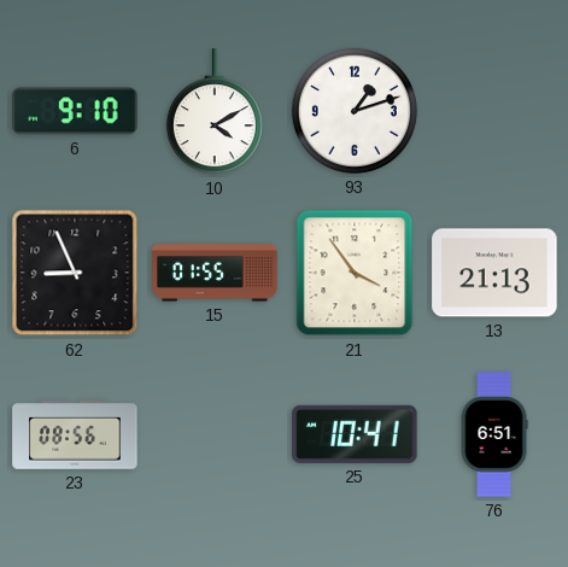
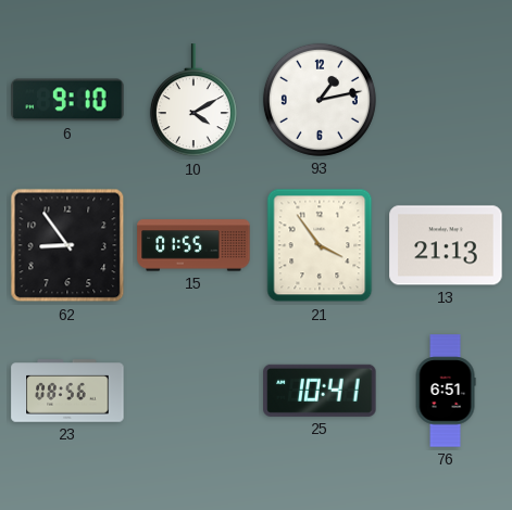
93: 1:12 -> 1:13
62: 8:56 -> 8:54
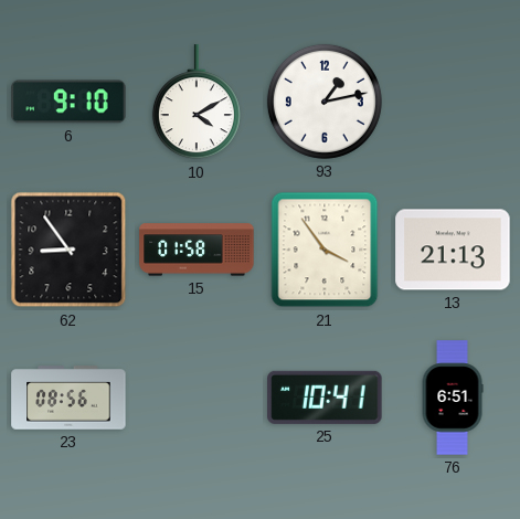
15: 01:55 -> 01:58
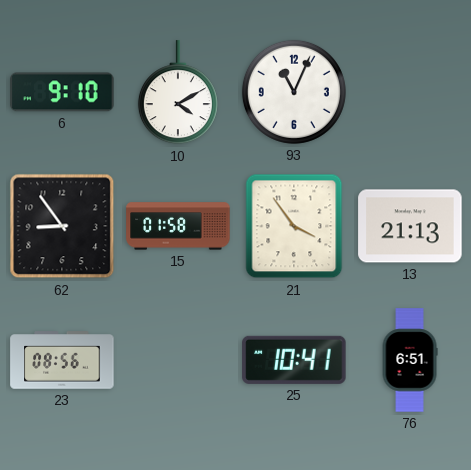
93: 1:13 -> 11:04
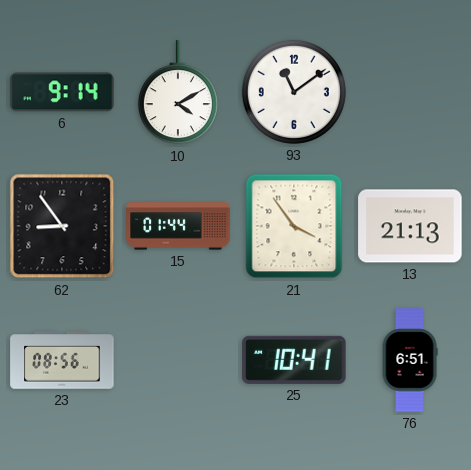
6: 9:10 -> 9:14
93: 11:04 -> 11:09
15: 01:58 -> 01:44
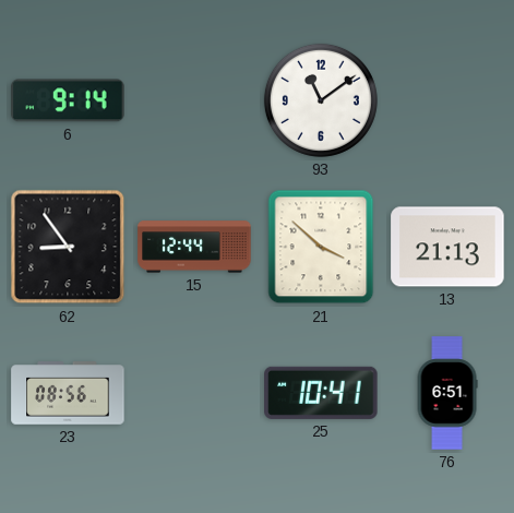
10: 4:10 -> none
15: 01:44 -> 12:44
21: 3:54 -> 3:52
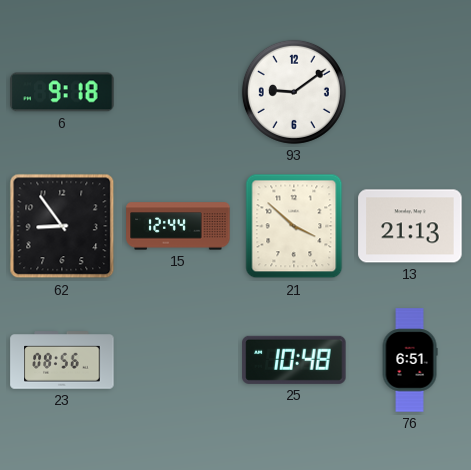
6: 9:14 -> 9:18
93: 11:09 -> 9:09
25: 10:41 -> 10:48
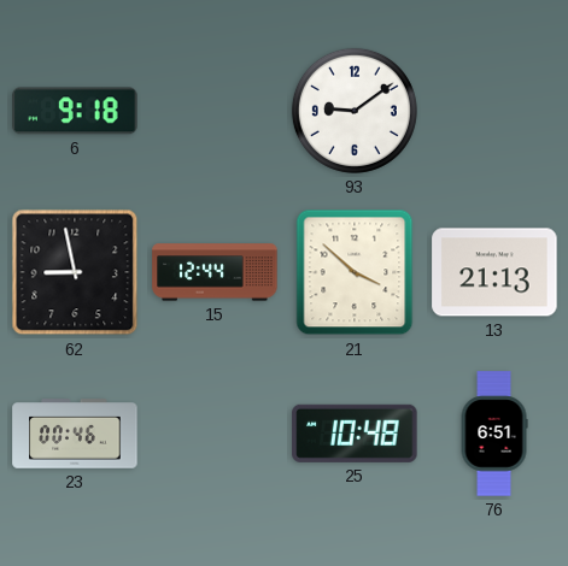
62: 8:54 -> 8:58
23: 08:56 -> 00:46
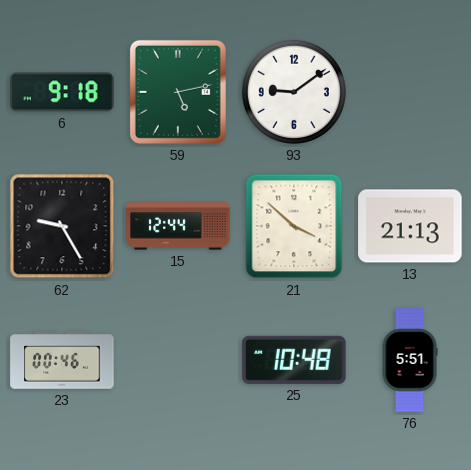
59: none -> 5:13
62: 8:58 -> 9:25
76: 6:51 -> 5:51
